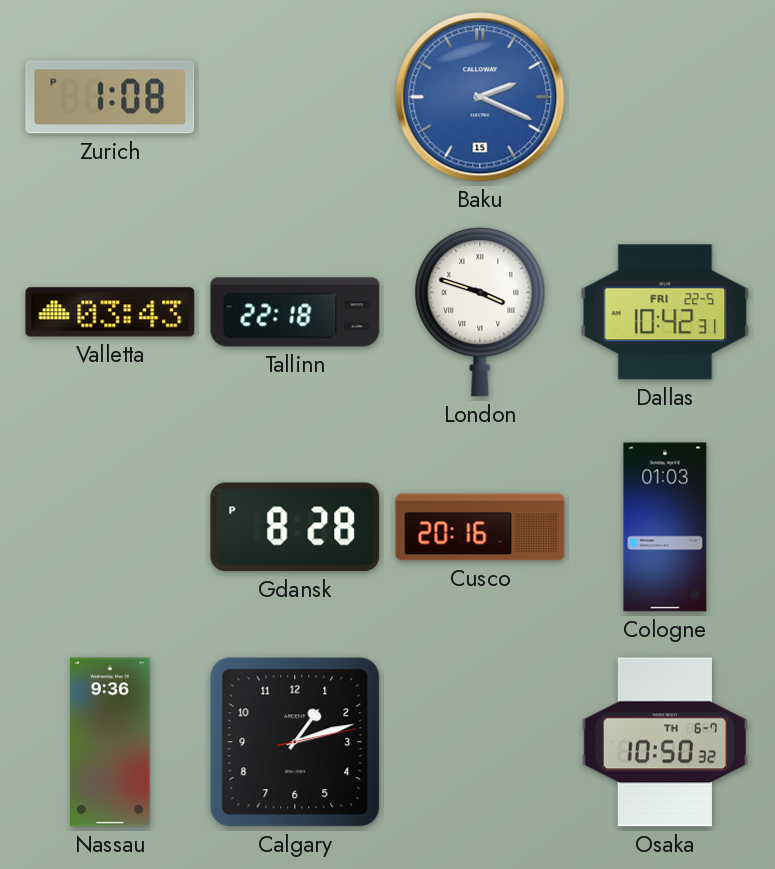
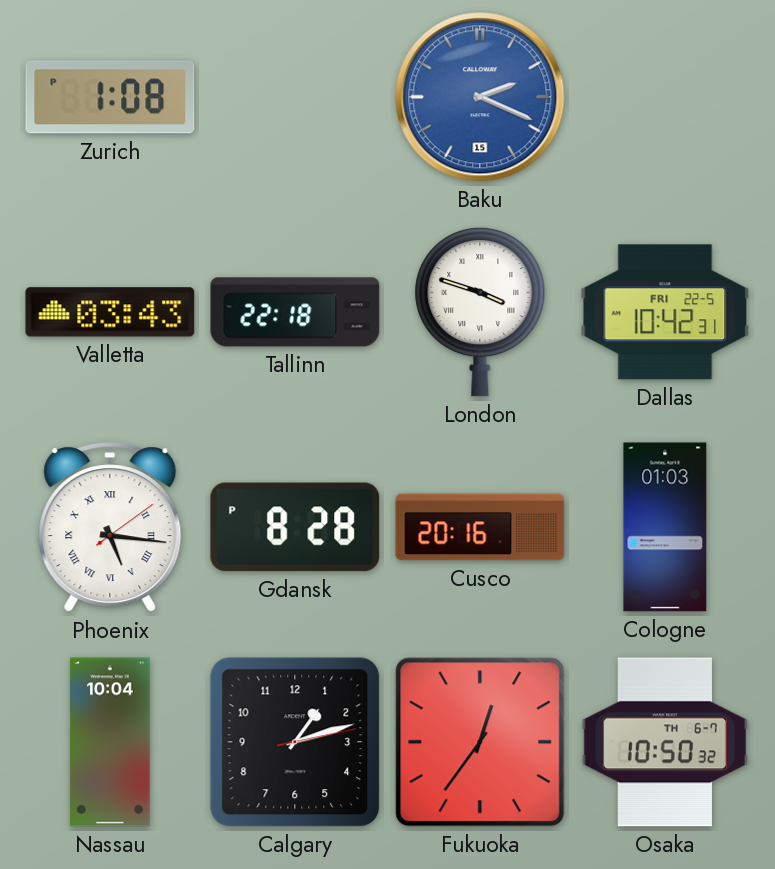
Phoenix: none -> 5:16
Nassau: 9:36 -> 10:04
Fukuoka: none -> 12:36
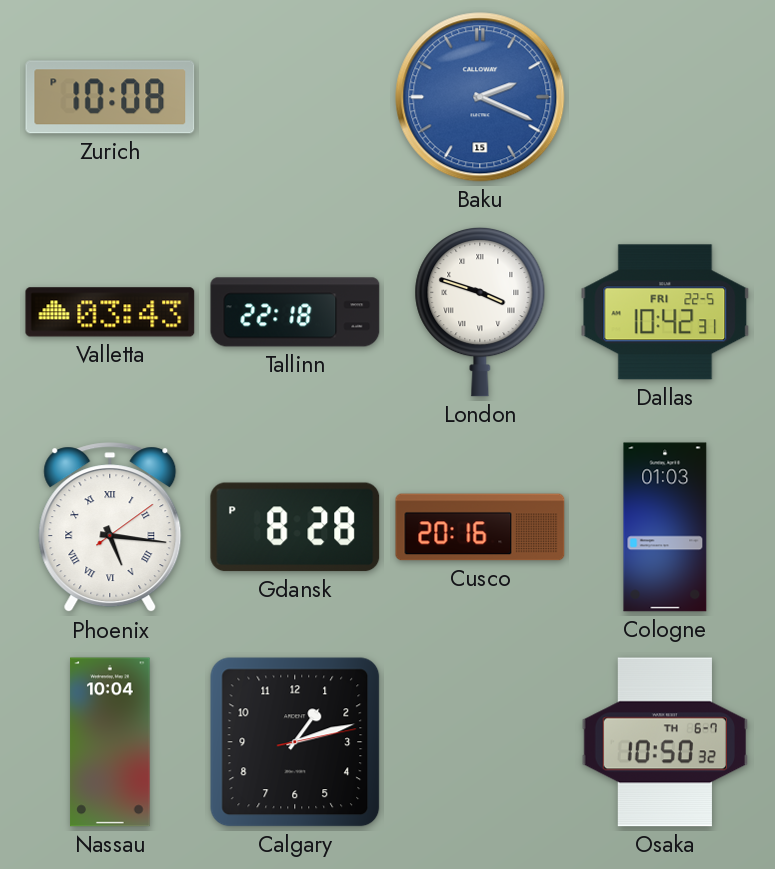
Zurich: 1:08 -> 10:08
Fukuoka: 12:36 -> none
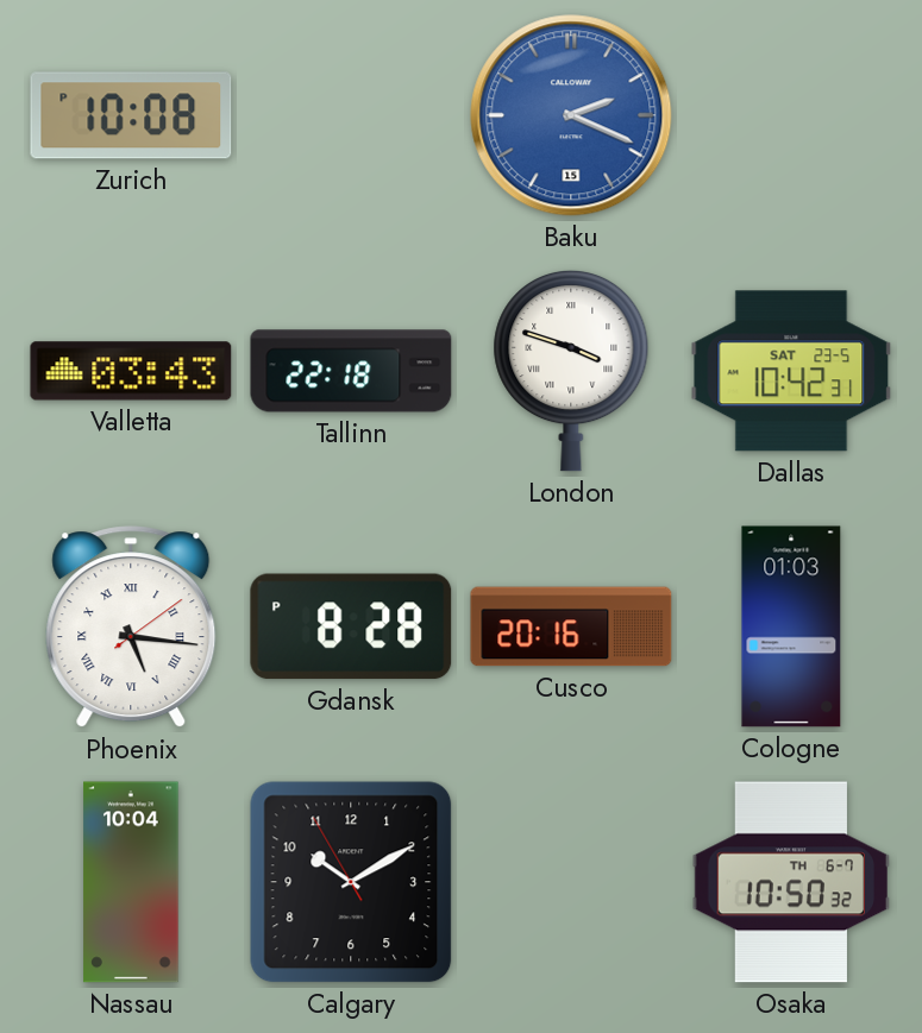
Dallas date: FRI 22-5 -> SAT 23-5
Calgary: 1:12 -> 10:09
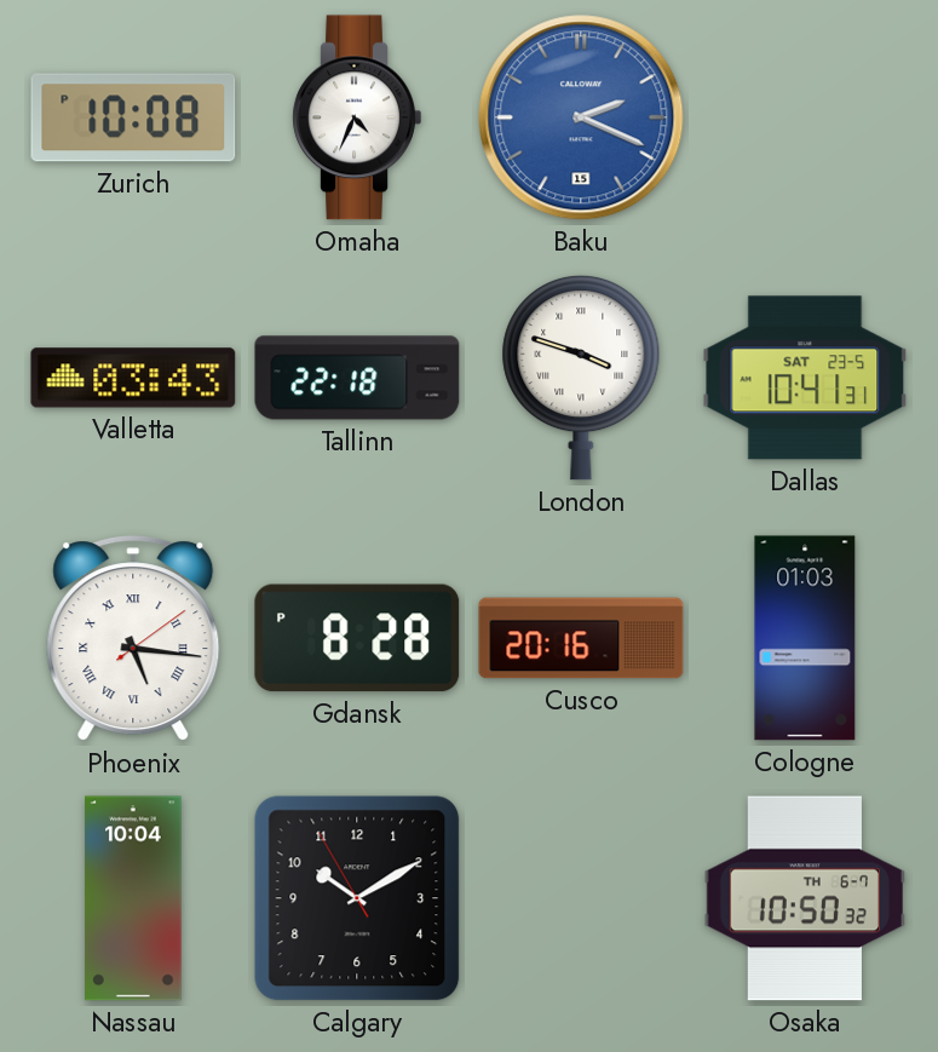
Omaha: none -> 4:34
Dallas: 10:42 -> 10:41
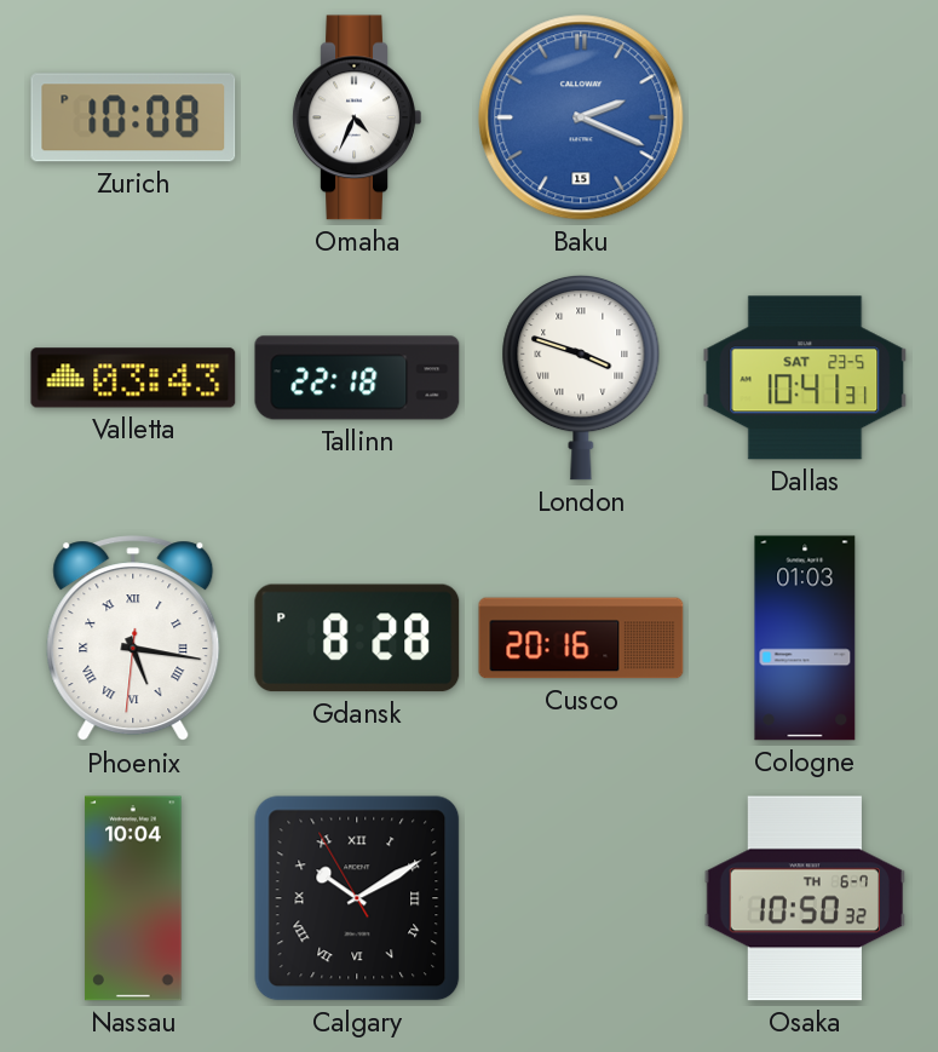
Phoenix: 5:16:09 -> 5:16:31
Calgary numerals: Arabic -> Roman
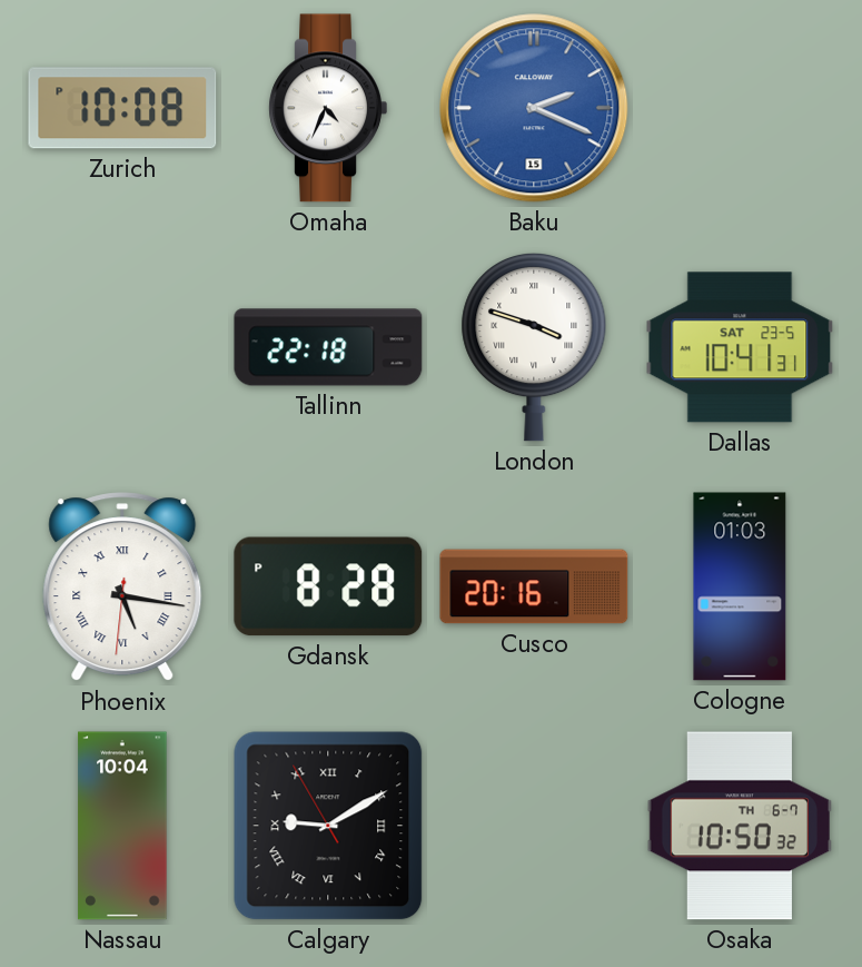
Valletta: 03:43 -> none
Calgary: 10:09 -> 9:09
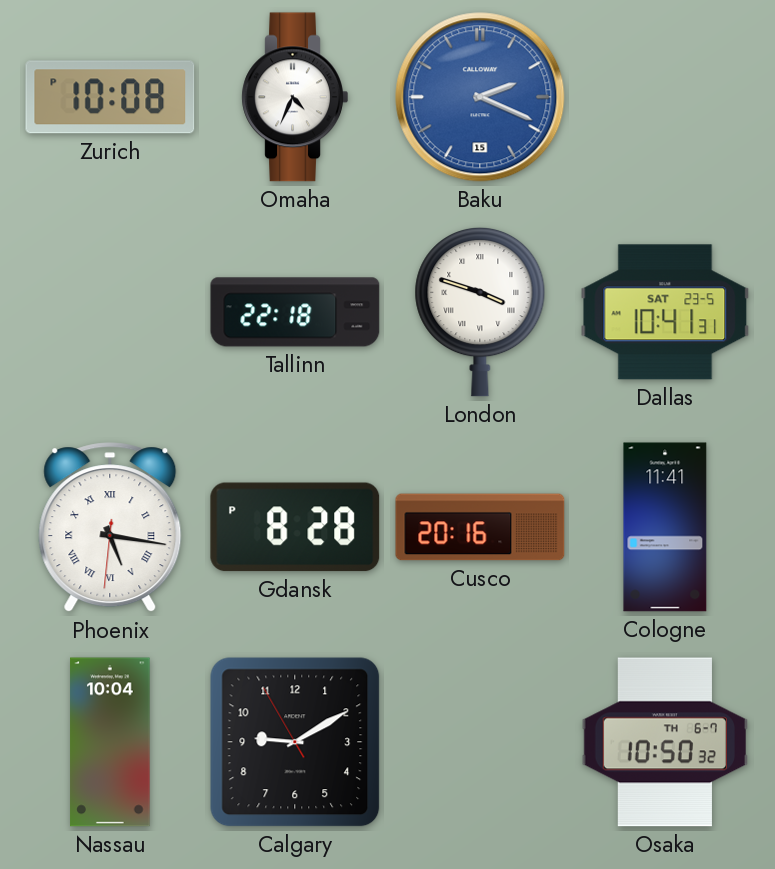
Cologne: 01:03 -> 11:41
Calgary numerals: Roman -> Arabic
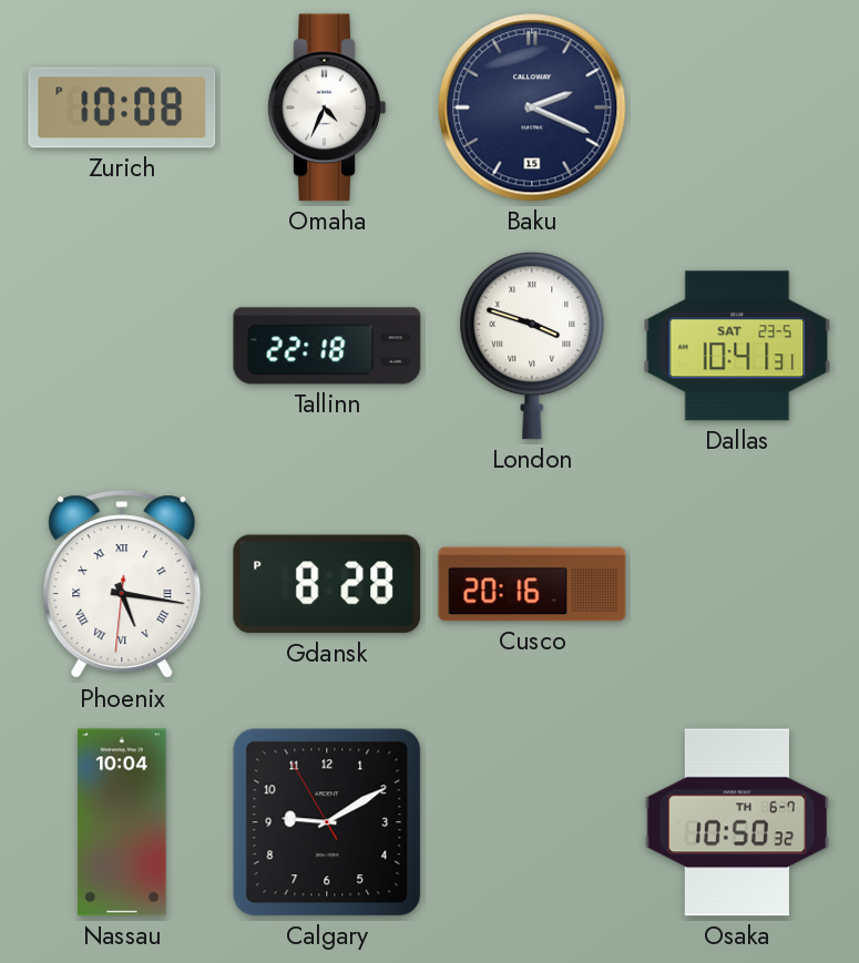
Baku dial: blue -> navy
Cologne: 11:41 -> none
